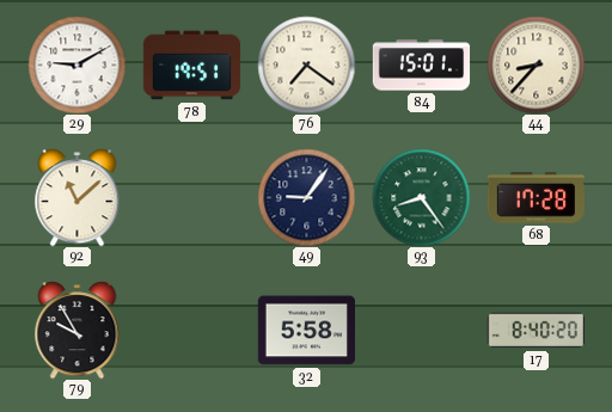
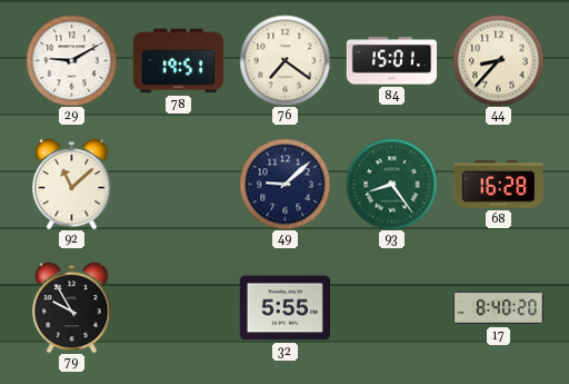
49: 9:06 -> 9:08
68: 17:28 -> 16:28
32: 5:58 -> 5:55
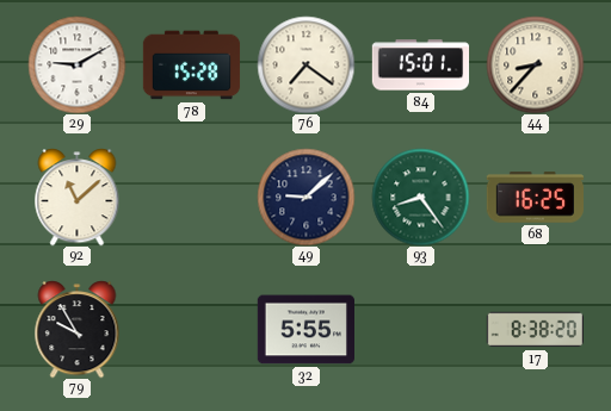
78: 19:51 -> 15:28
68: 16:28 -> 16:25
17: 8:40 -> 8:38
